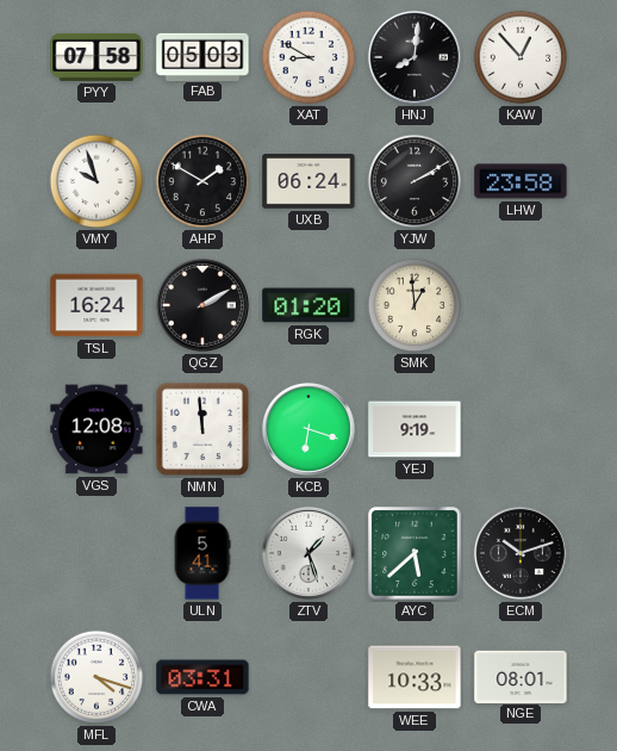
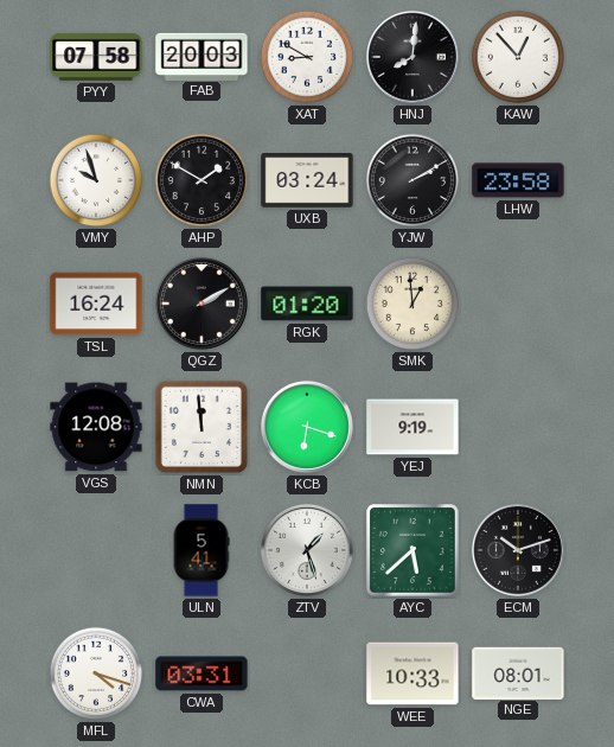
FAB: 05:03 -> 20:03
UXB: 06:24 -> 03:24
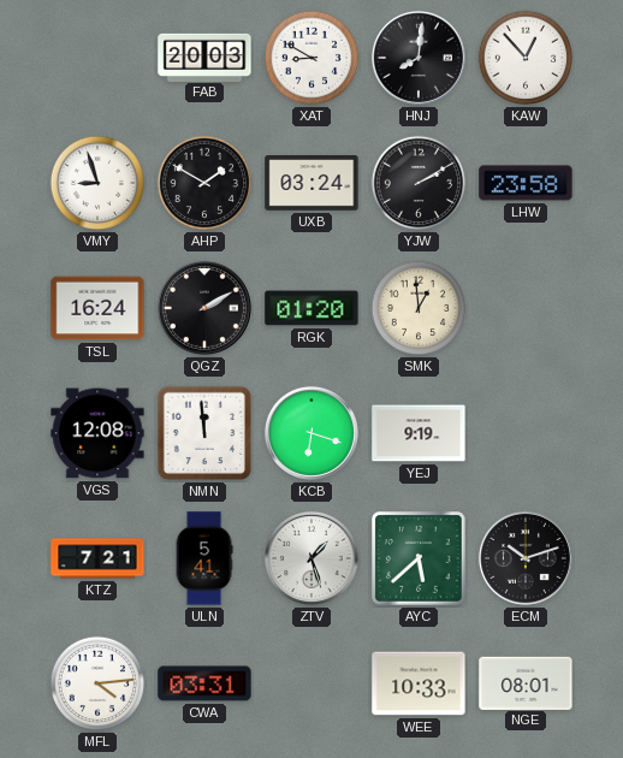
PYY: 07:58 -> none
VMY: 9:57 -> 8:57
KTZ: none -> 7:21
MFL: 4:18 -> 4:14
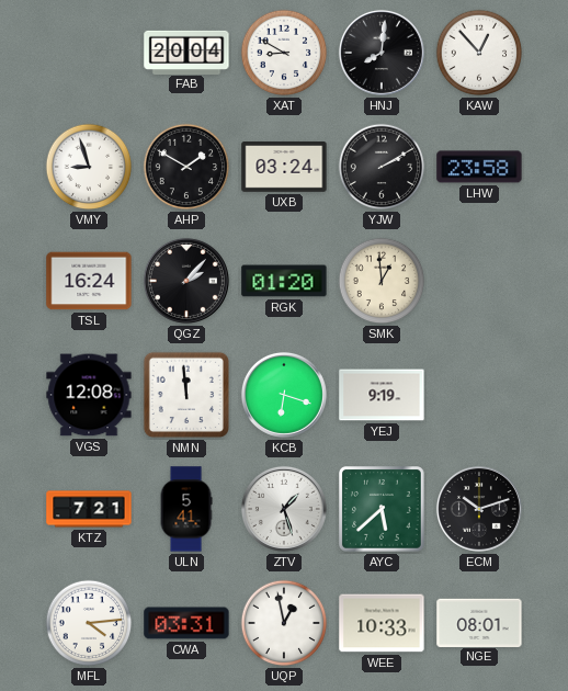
FAB: 20:03 -> 20:04
QGZ: 2:10 -> 2:07
UQP: none -> 12:58
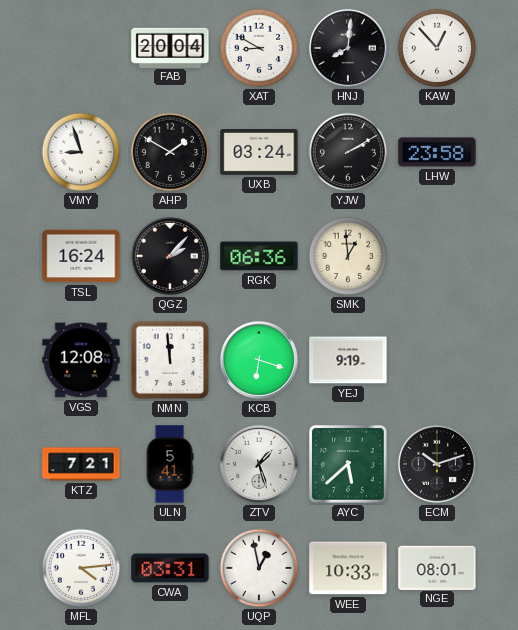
RGK: 01:20 -> 06:36
